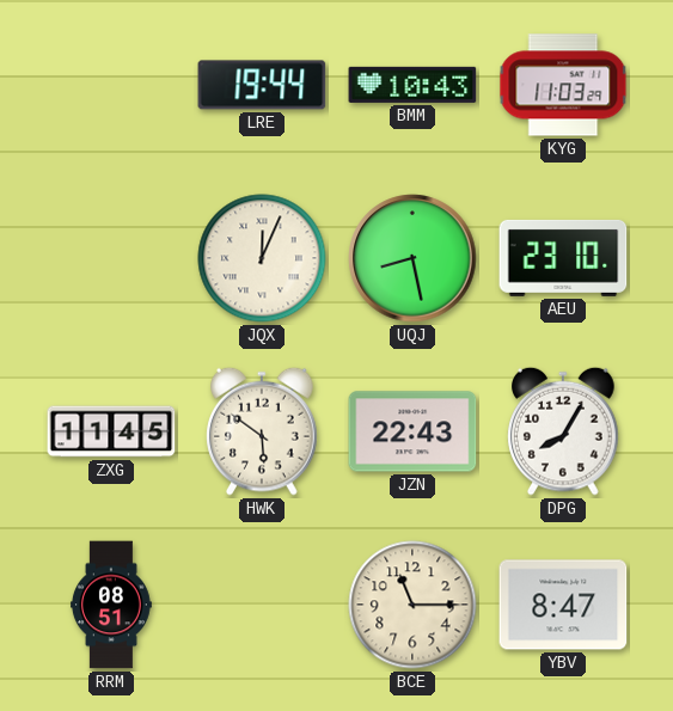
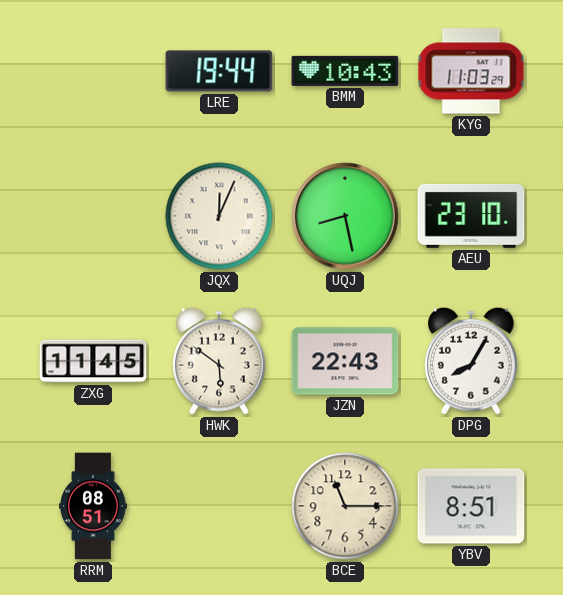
YBV: 8:47 -> 8:51
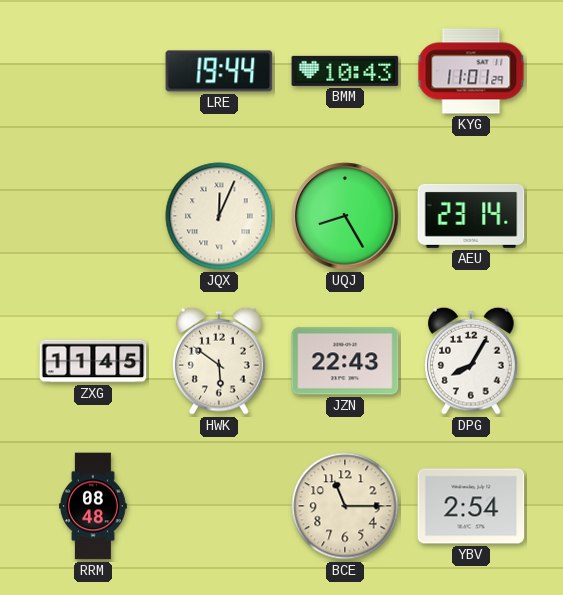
KYG: 11:03 -> 11:01
UQJ: 8:28 -> 8:25
AEU: 23:10 -> 23:14
RRM: 08:51 -> 08:48
YBV: 8:51 -> 2:54
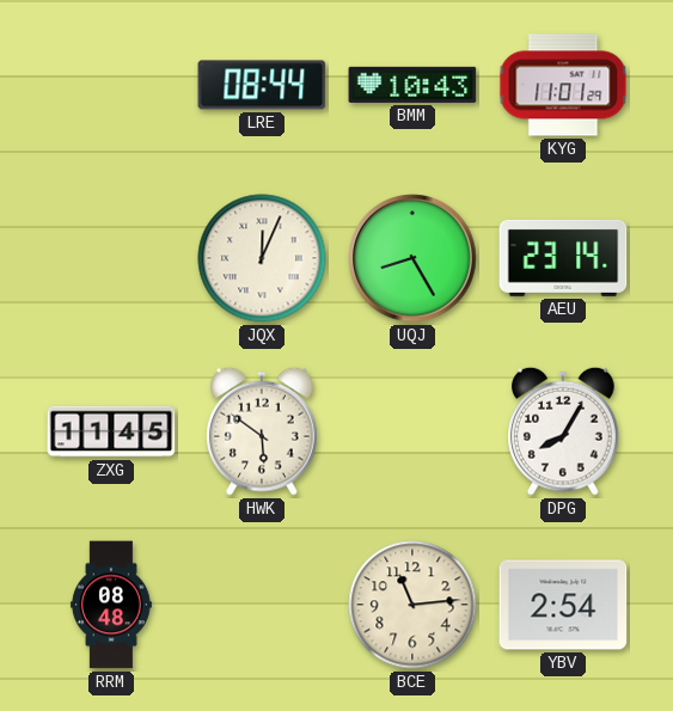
LRE: 19:44 -> 08:44
JZN: 22:43 -> none
BCE: 11:15 -> 11:14
